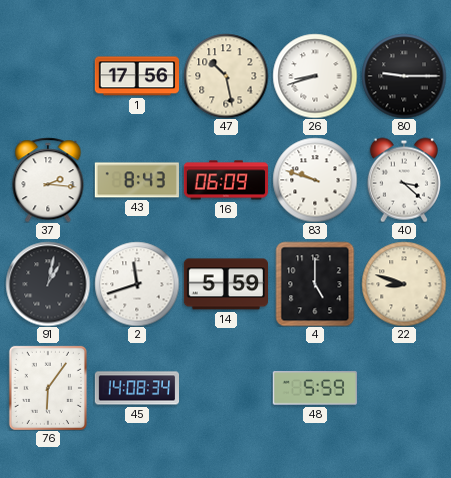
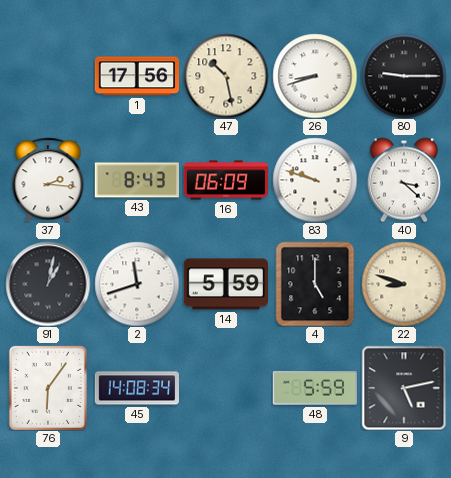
9: none -> 5:13
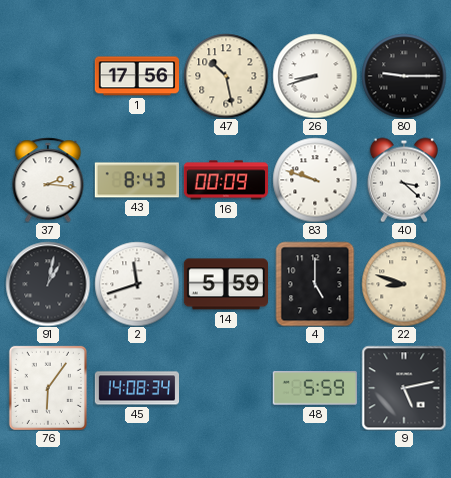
16: 06:09 -> 00:09
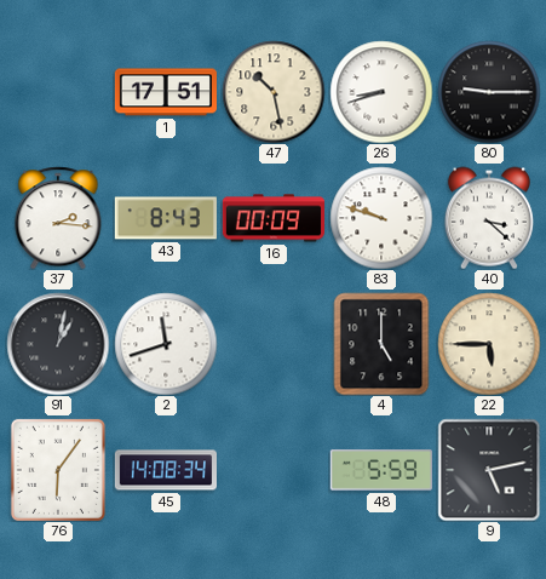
1: 17:56 -> 17:51
14: 5:59 -> none
22: 8:48 -> 5:45
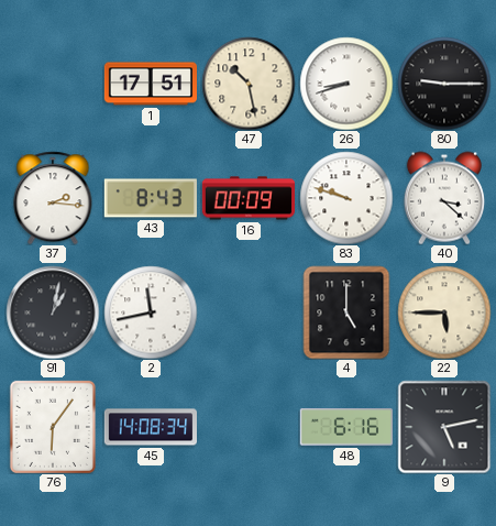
2: 11:42 -> 11:43
48: 5:59 -> 6:16
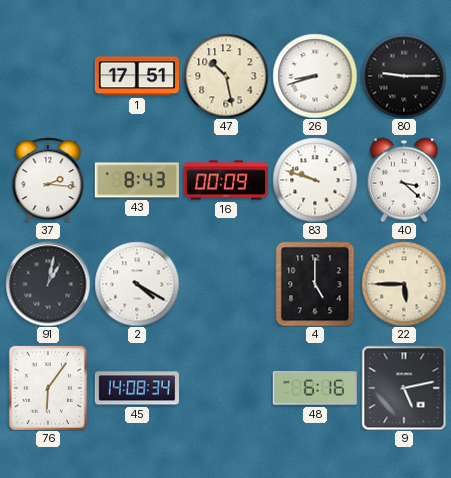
2: 11:43 -> 4:20
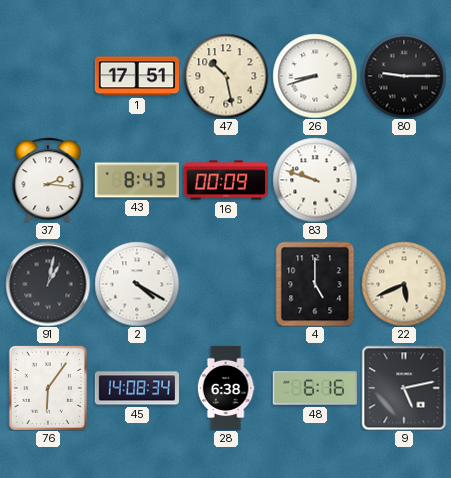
40: 3:22 -> none
22: 5:45 -> 5:41
28: none -> 6:38
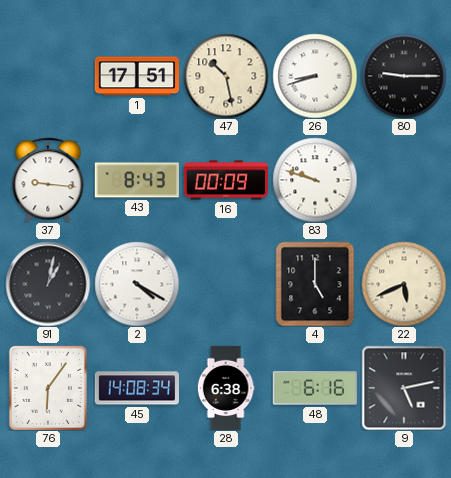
37: 2:16 -> 9:16
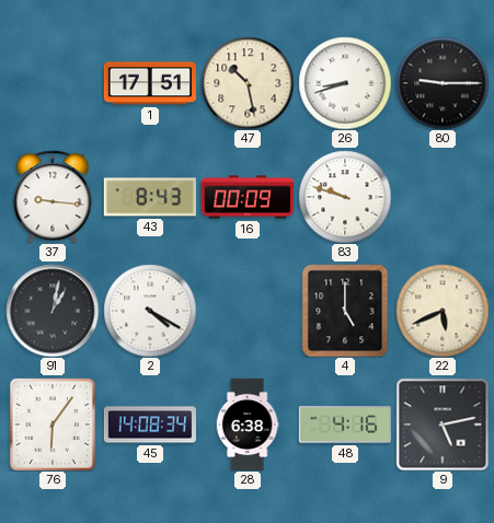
48: 6:16 -> 4:16
